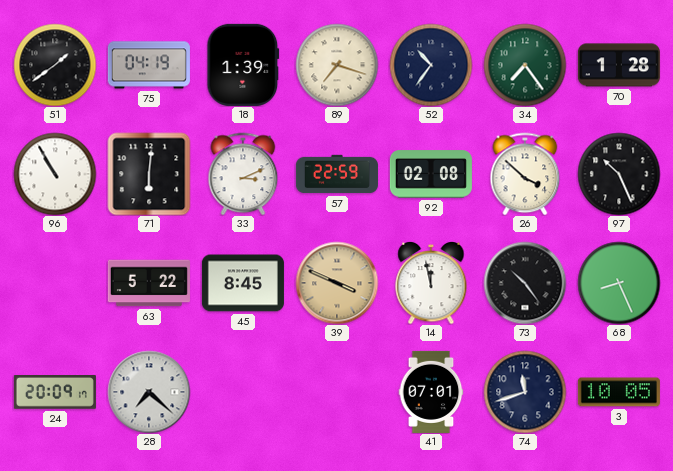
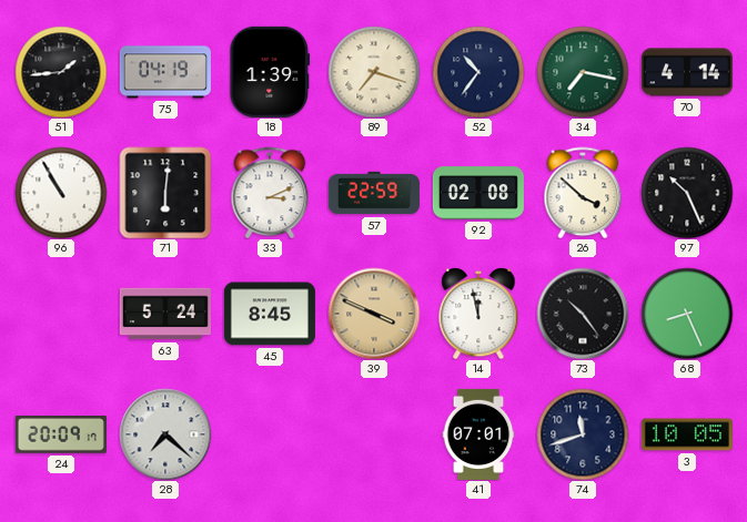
51: 1:39 -> 1:44
34: 7:24 -> 7:17
70: 1:28 -> 4:14
63: 5:22 -> 5:24
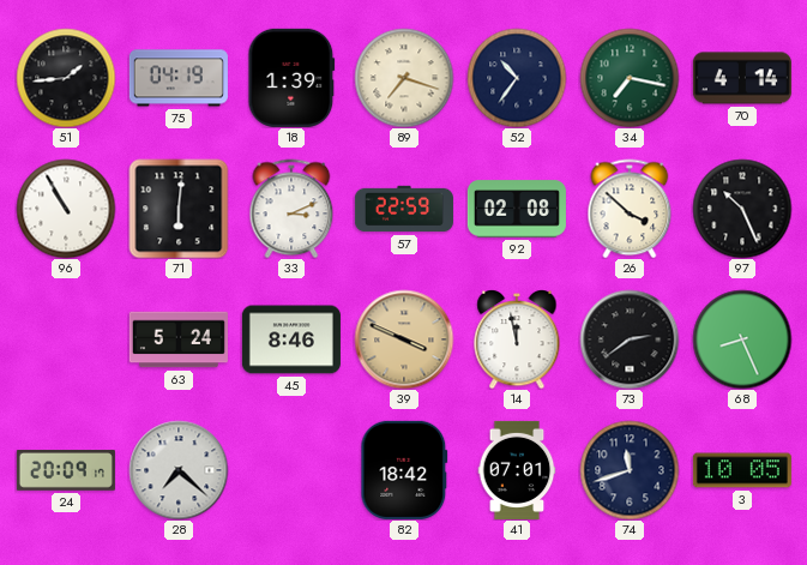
45: 8:45 -> 8:46
73: 10:24 -> 2:39
82: none -> 18:42
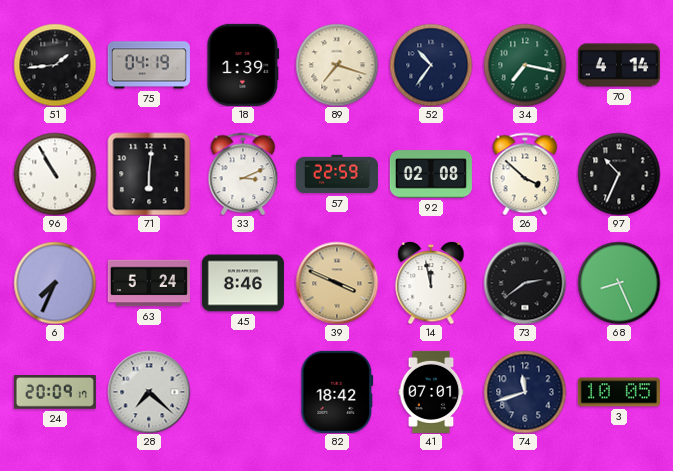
97: 10:26 -> 10:34
6: none -> 7:34
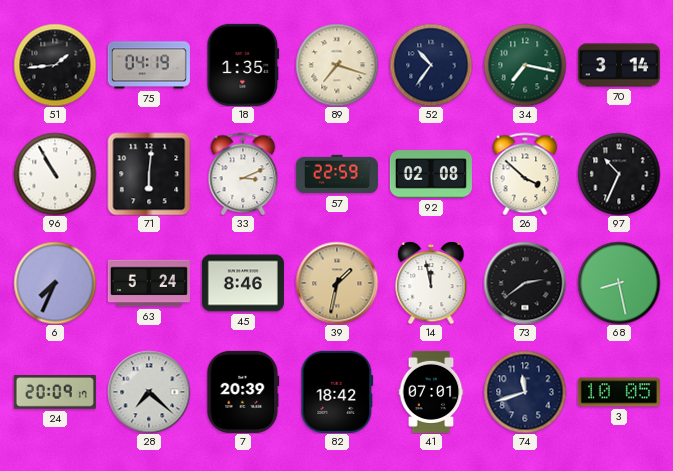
18: 1:39 -> 1:35
70: 4:14 -> 3:14
39: 3:49 -> 1:32
68: 8:26 -> 8:28
7: none -> 20:39
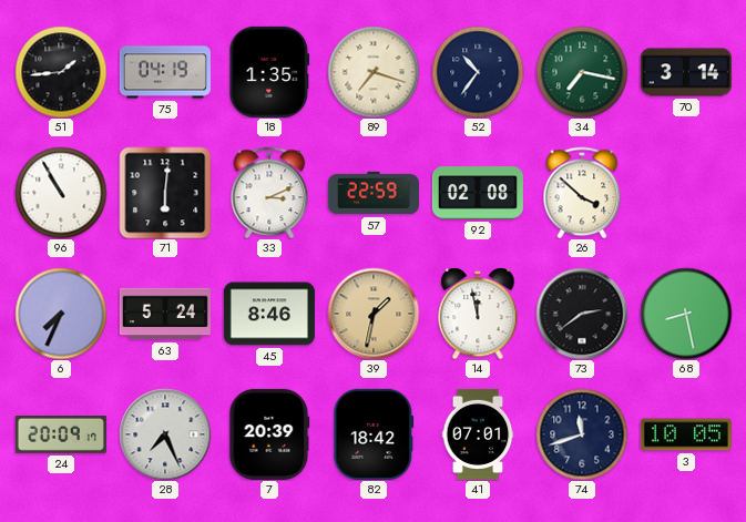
97: 10:34 -> none
28: 7:22 -> 7:26
